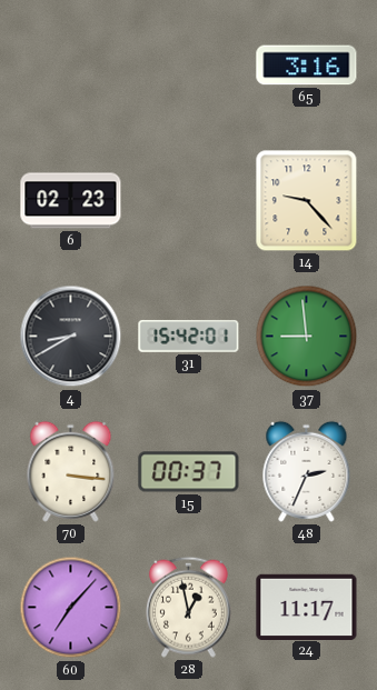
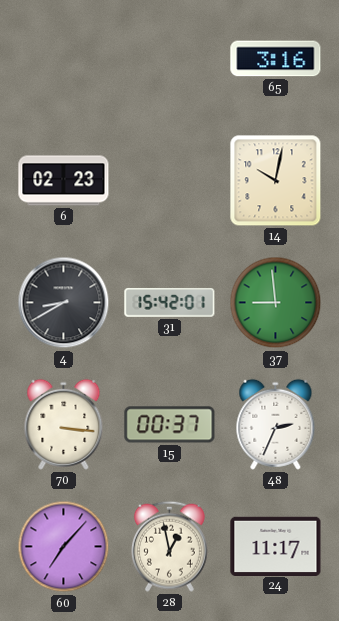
14: 9:23 -> 10:02
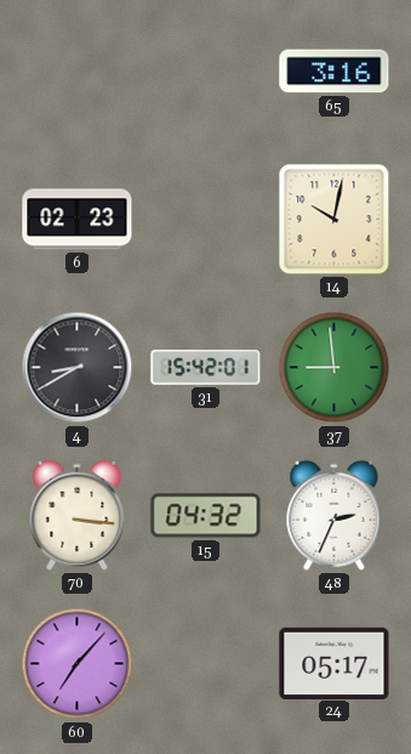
15: 00:37 -> 04:32
28: 12:58 -> none
24: 11:17 -> 05:17
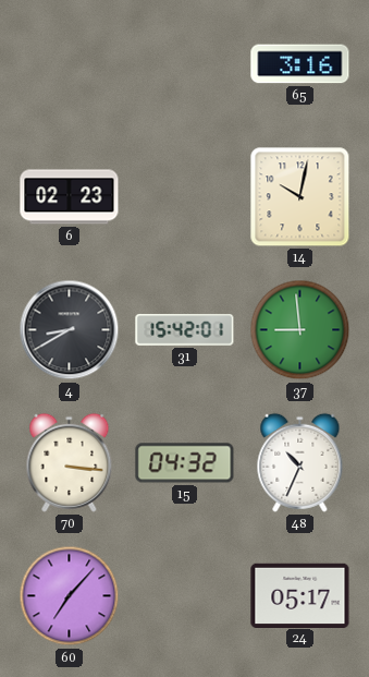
48: 2:34 -> 10:34
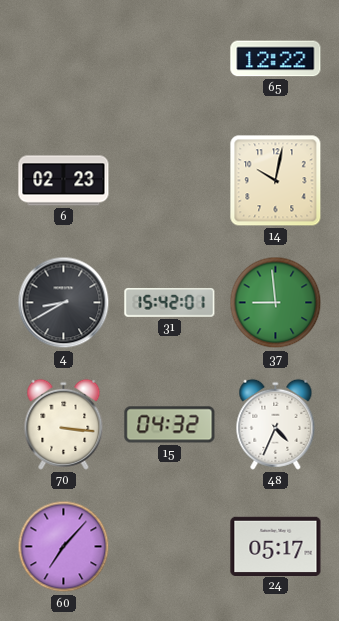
65: 3:16 -> 12:22
48: 10:34 -> 4:34
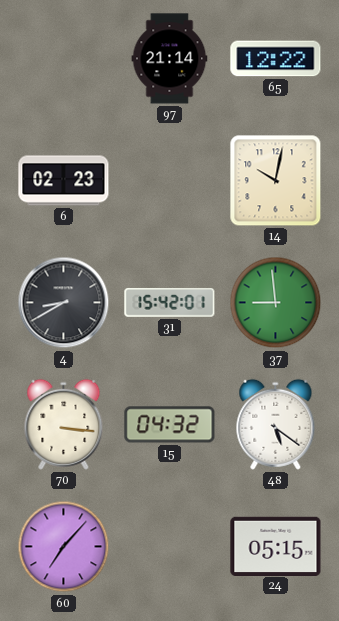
97: none -> 21:14
48: 4:34 -> 5:21
24: 05:17 -> 05:15
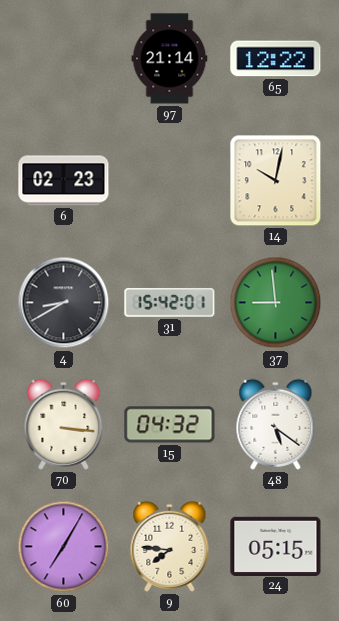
60: 7:07 -> 7:05
9: none -> 7:46
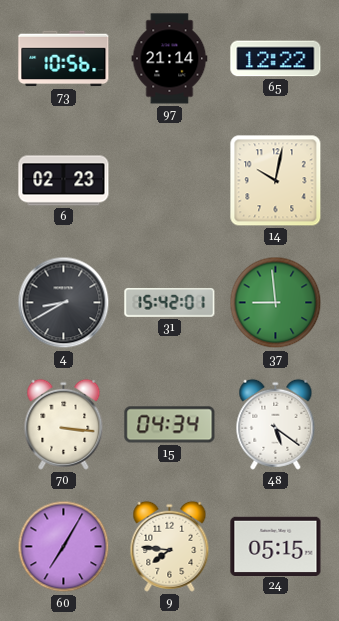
73: none -> 10:56
15: 04:32 -> 04:34
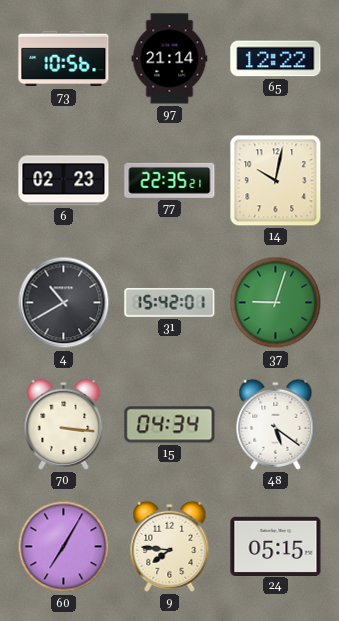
77: none -> 22:35
4: 8:40 -> 10:40
37: 8:59 -> 9:03
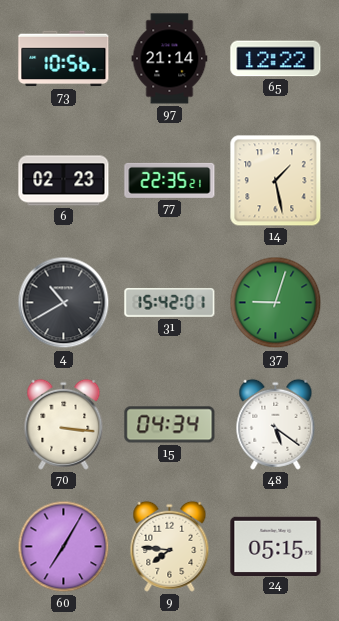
14: 10:02 -> 1:28
